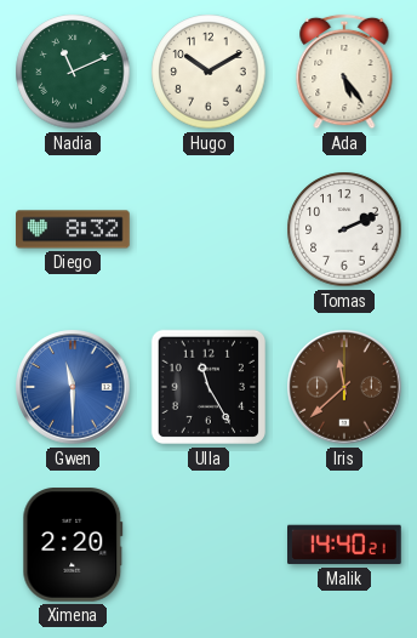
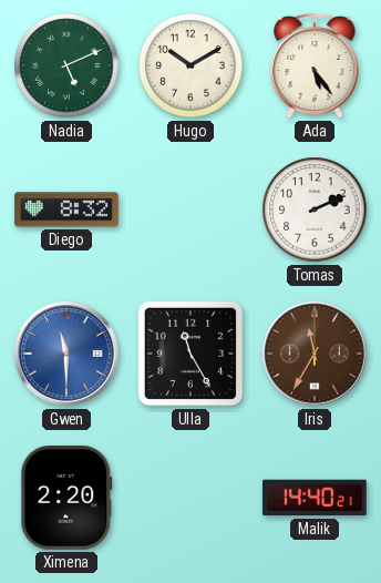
Nadia: 11:11 -> 5:11
Iris: 11:38 -> 11:35
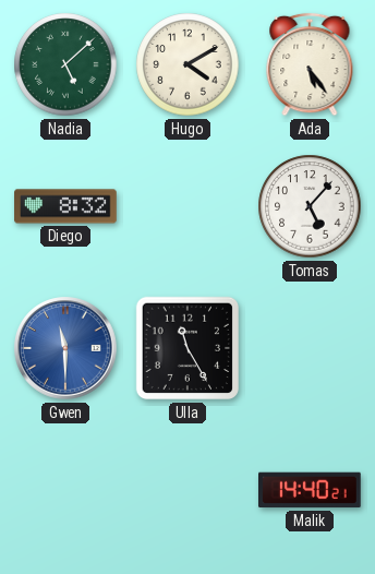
Nadia: 5:11 -> 5:08
Hugo: 10:10 -> 4:10
Tomas: 2:11 -> 5:07
Iris: 11:35 -> none
Ximena: 2:20 -> none
